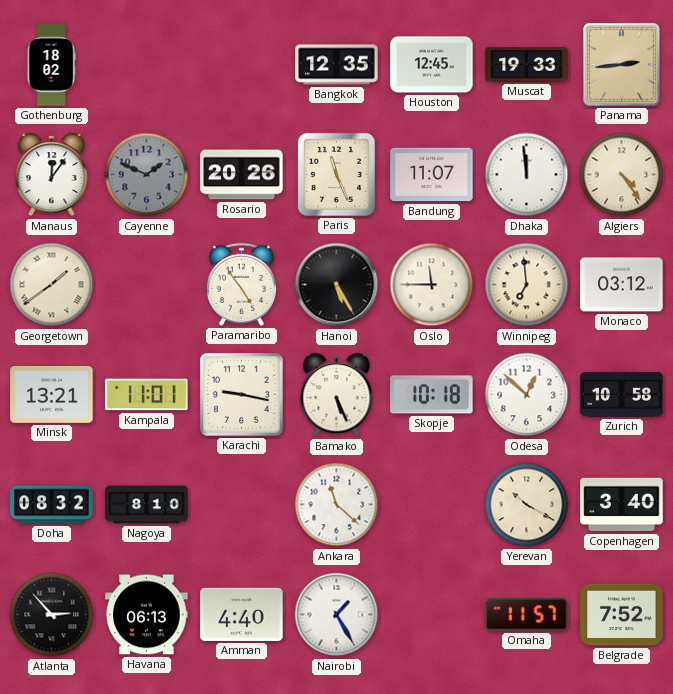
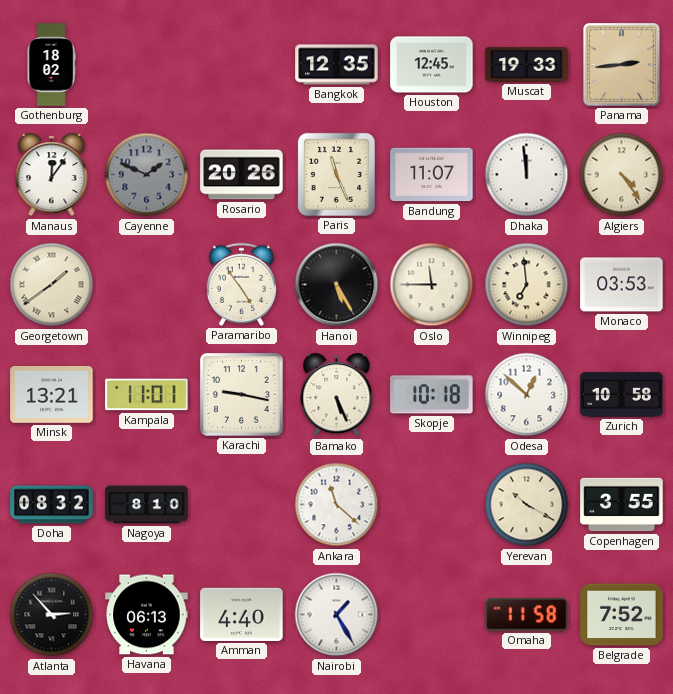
Monaco: 03:12 -> 03:53
Copenhagen: 3:40 -> 3:55
Omaha: 11:57 -> 11:58
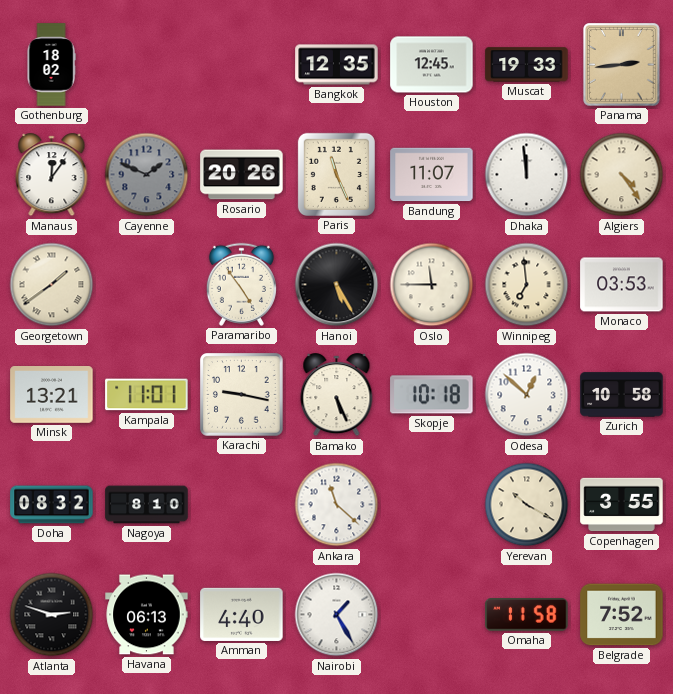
Atlanta: 2:53 -> 2:48
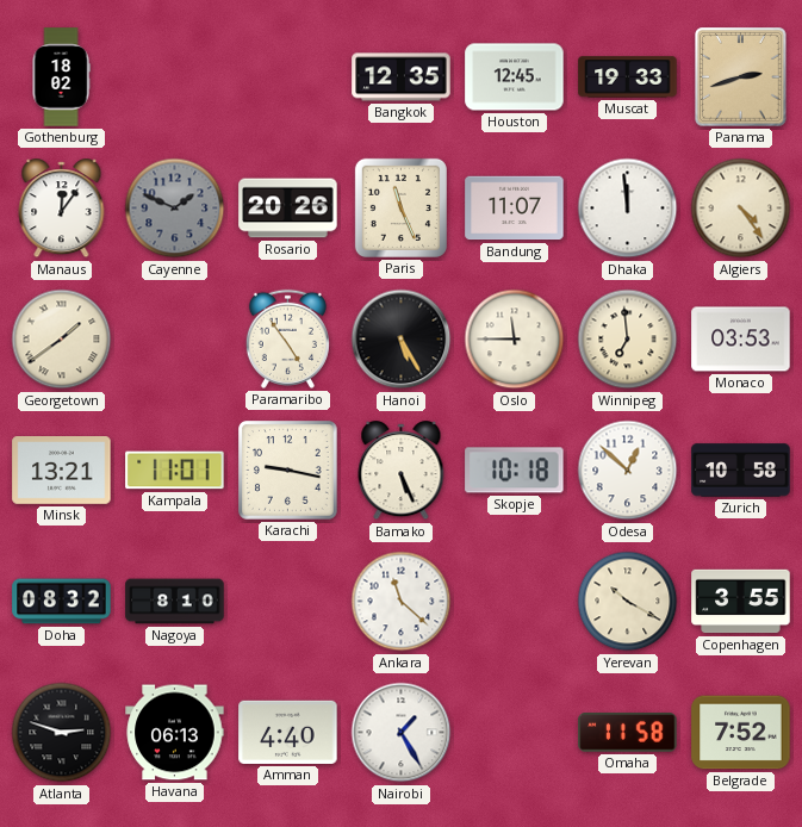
Panama: 2:44 -> 2:42
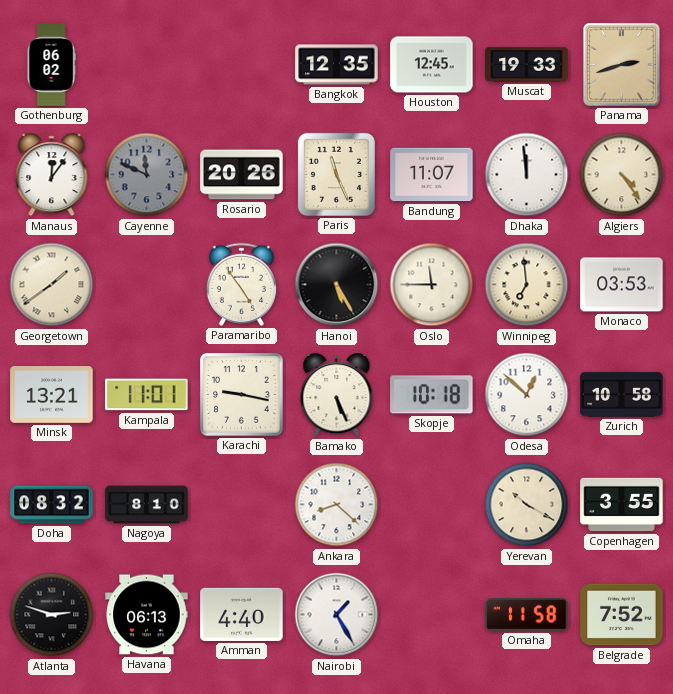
Gothenburg: 18:02 -> 06:02
Cayenne: 1:49 -> 11:49
Ankara: 11:22 -> 8:22
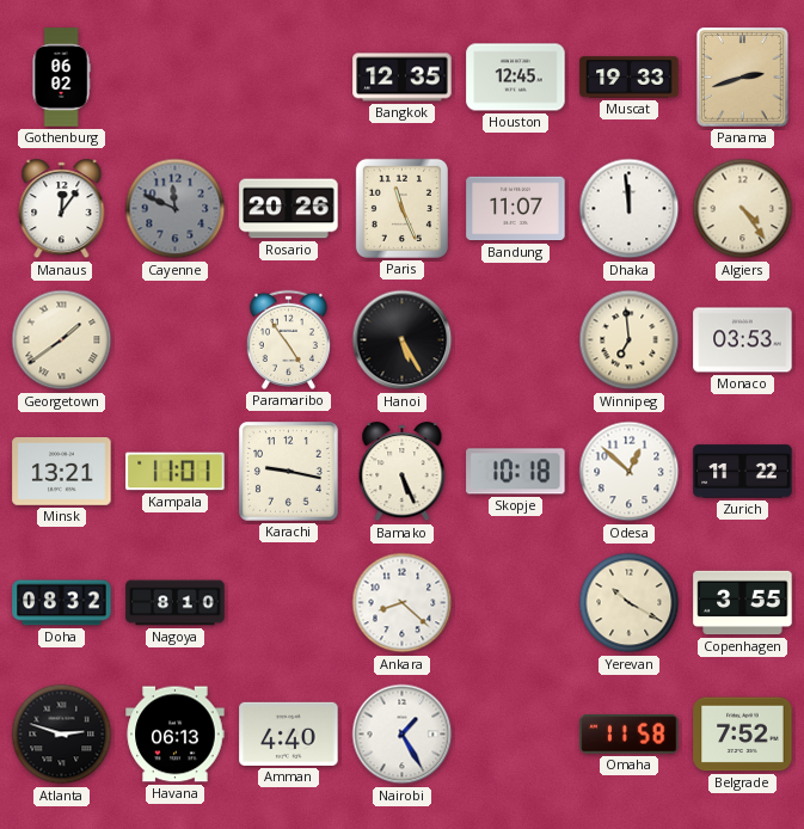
Oslo: 11:45 -> none
Zurich: 10:58 -> 11:22
